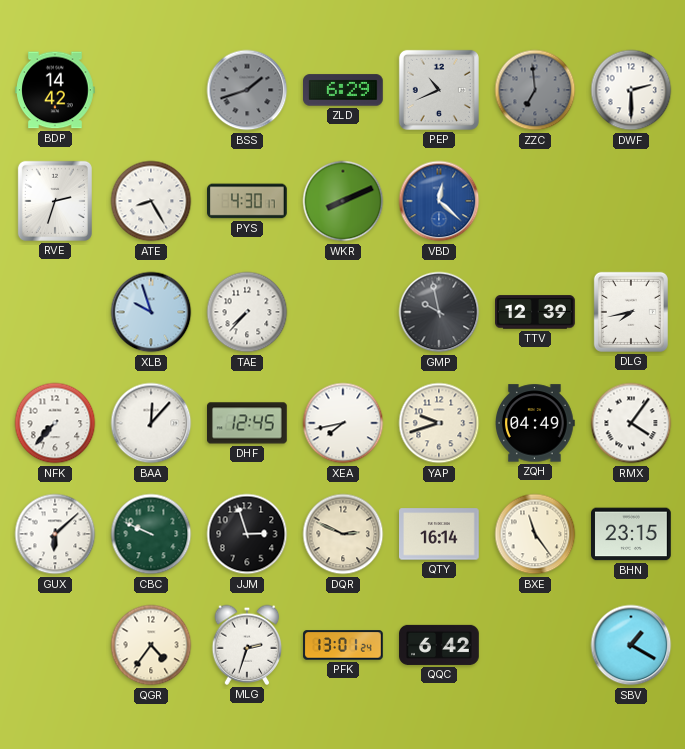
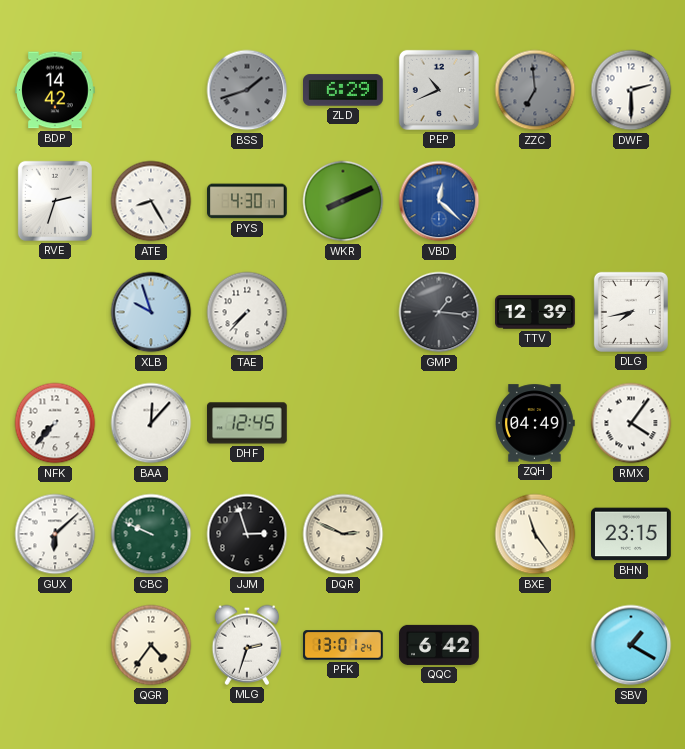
GMP: 9:58 -> 1:16
XEA: 7:43 -> none
YAP: 9:42 -> none
QTY: 16:14 -> none
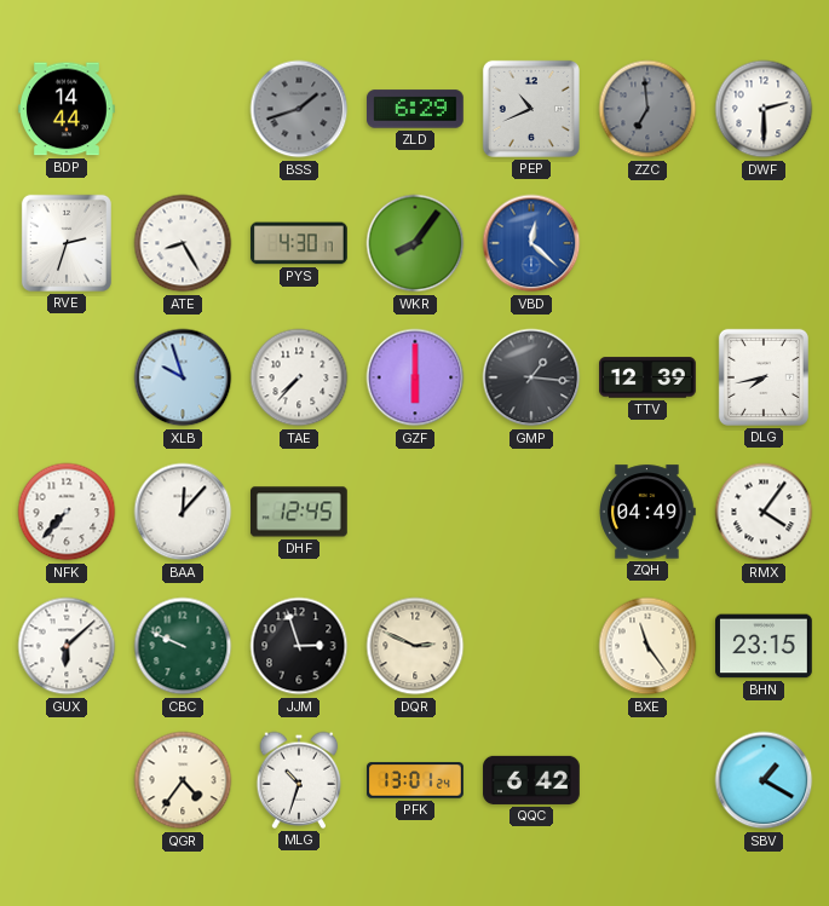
BDP: 14:42 -> 14:44
WKR: 8:11 -> 8:06
GZF: none -> 6:00
MLG: 2:33 -> 10:33
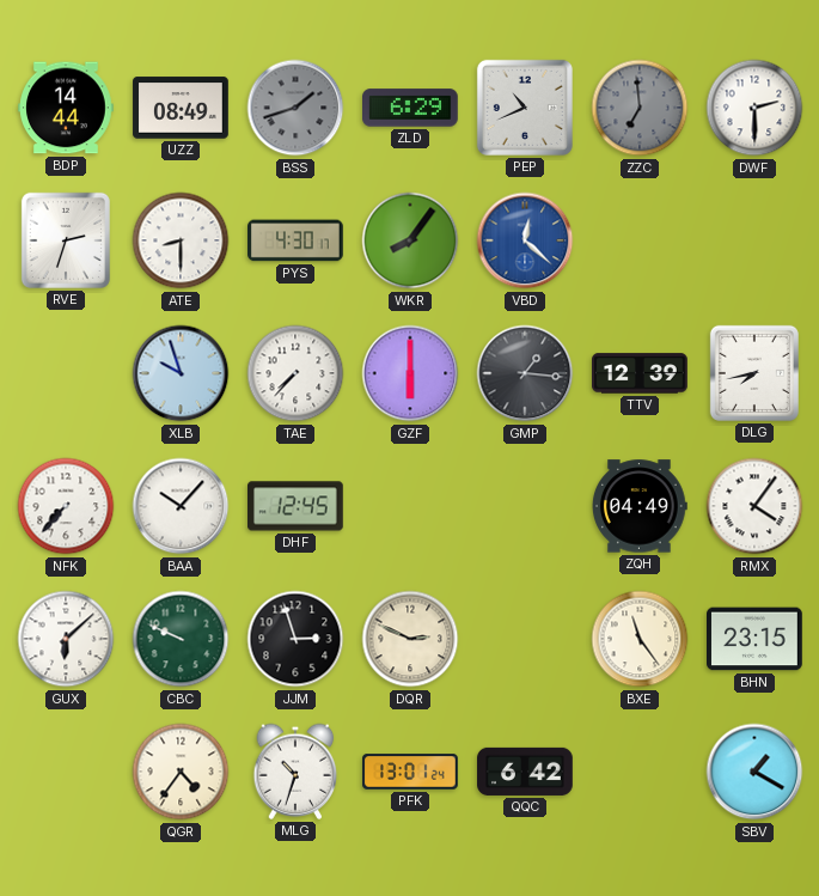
UZZ: none -> 08:49
ATE: 8:25 -> 8:30
BAA: 12:07 -> 10:07
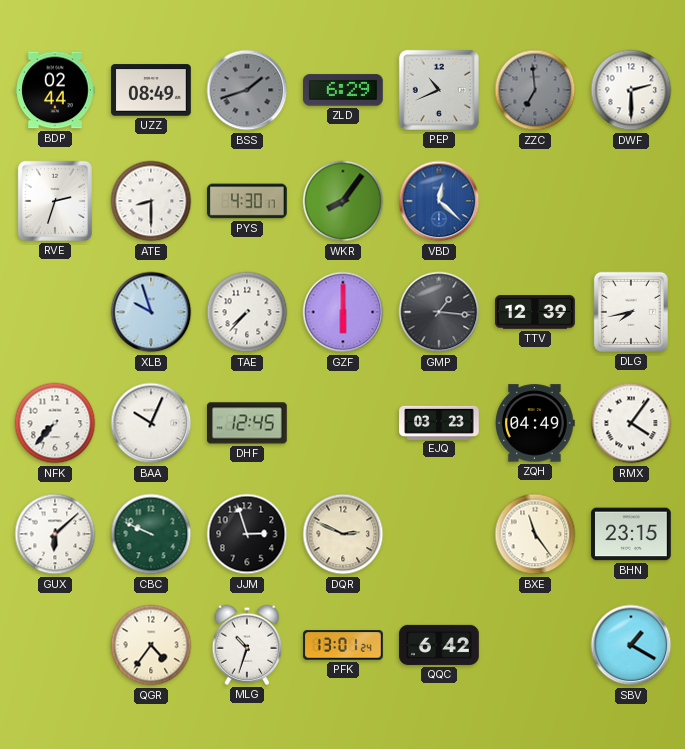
BDP: 14:44 -> 02:44
BAA: 10:07 -> 10:04
EJQ: none -> 03:23
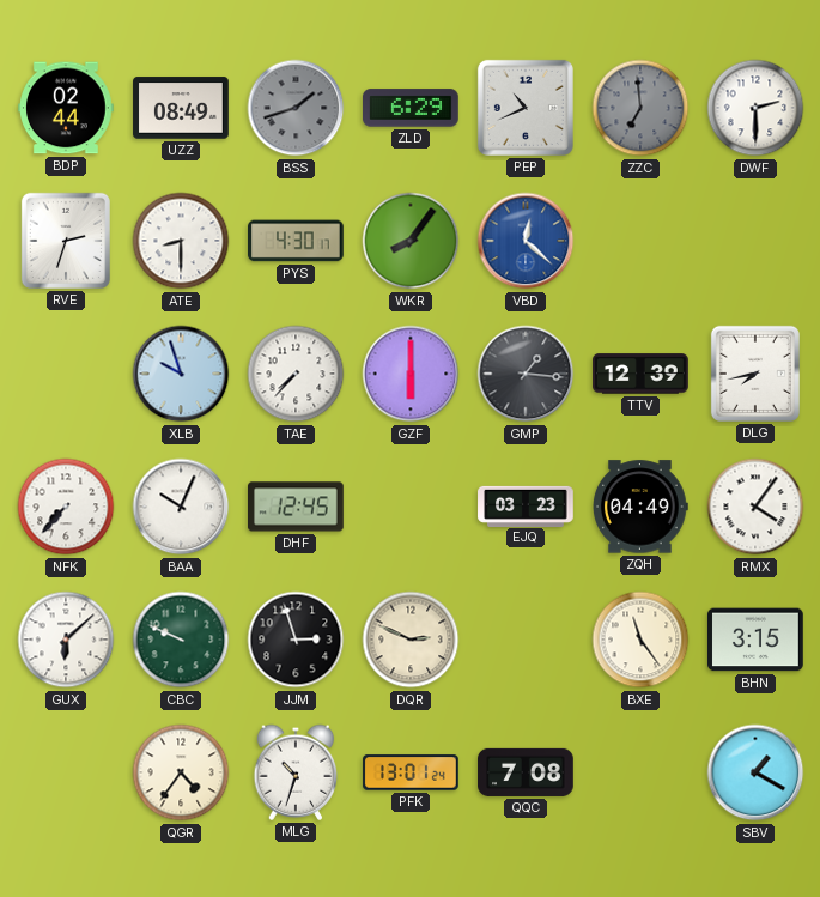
BHN: 23:15 -> 3:15
QQC: 6:42 -> 7:08
